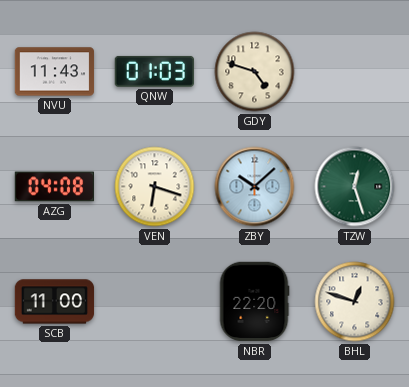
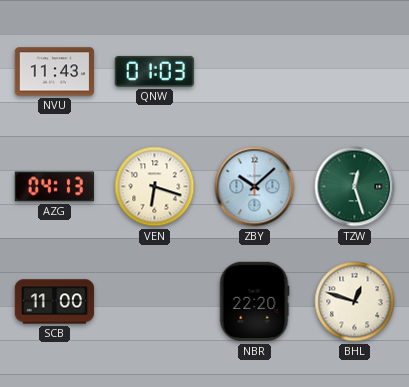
GDY: 4:48 -> none
AZG: 04:08 -> 04:13
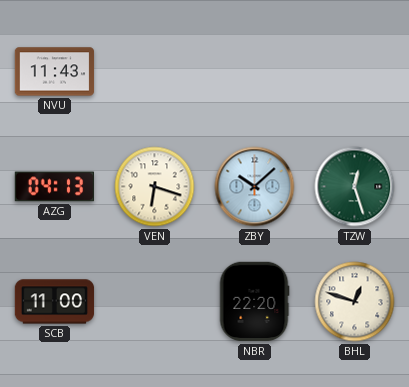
QNW: 01:03 -> none
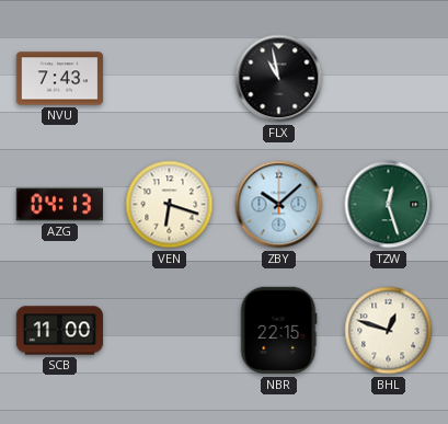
NVU: 11:43 -> 7:43
FLX: none -> 10:58
NBR: 22:20 -> 22:15
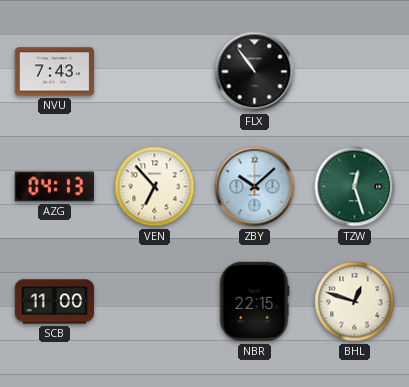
FLX: 10:58 -> 10:54
VEN: 6:18 -> 6:53
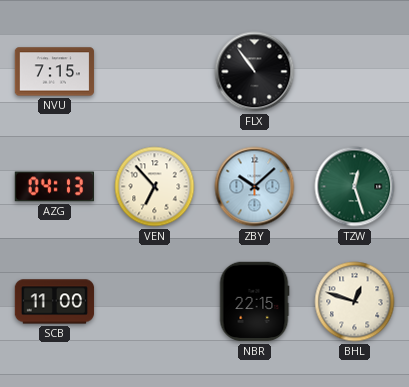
NVU: 7:43 -> 7:15
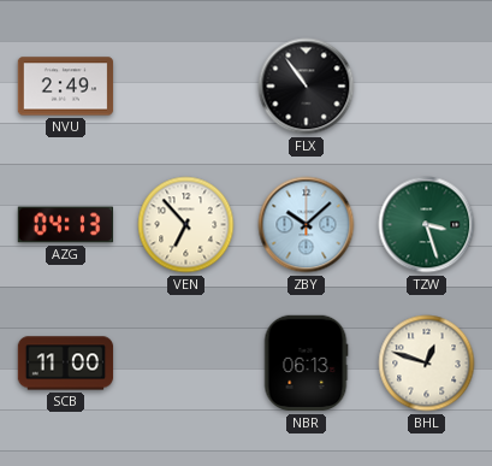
NVU: 7:15 -> 2:49
TZW: 12:27 -> 3:27
NBR: 22:15 -> 06:13
